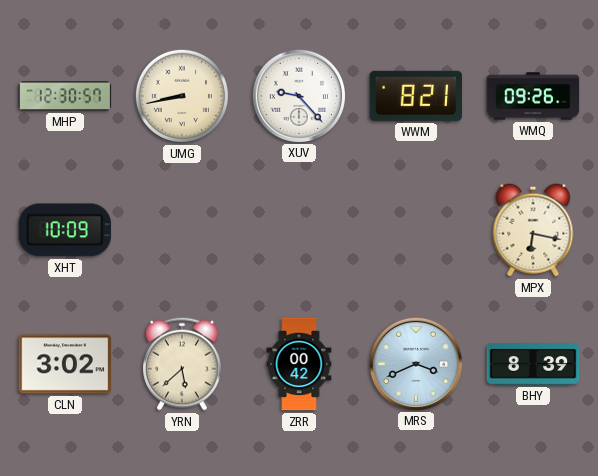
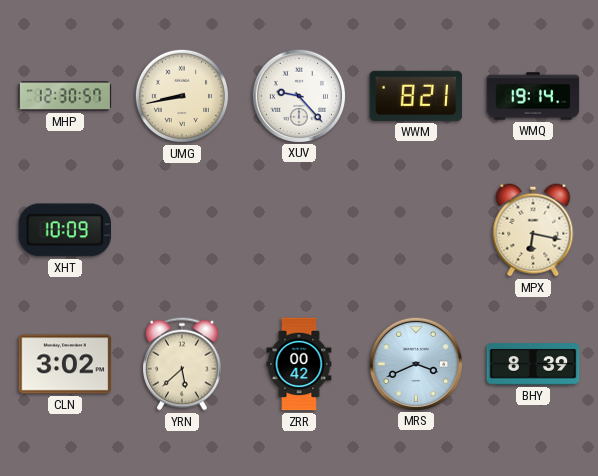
WMQ: 09:26 -> 19:14
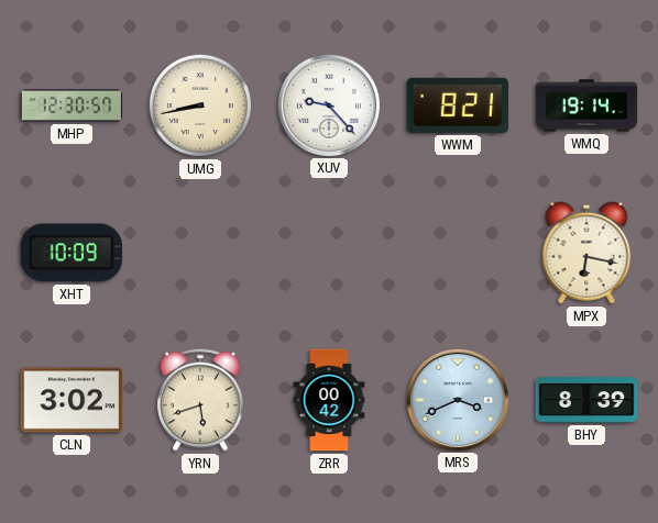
YRN: 5:38 -> 5:42
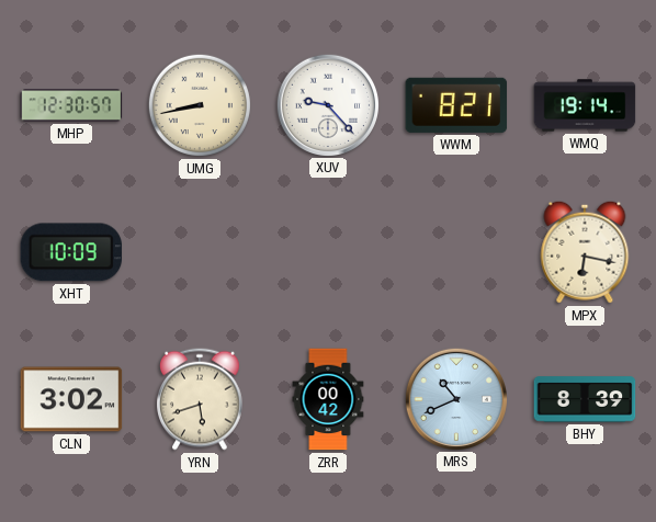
MRS: 3:41 -> 10:41
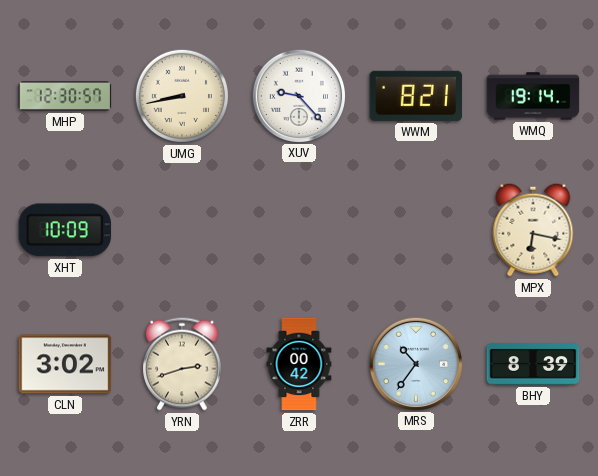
YRN: 5:42 -> 2:42
MRS: 10:41 -> 10:36
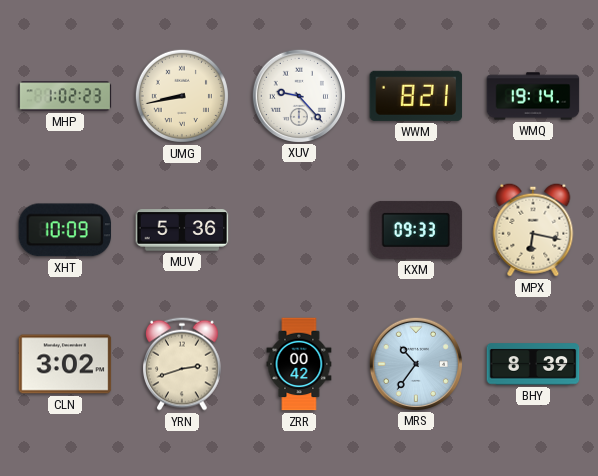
MHP: 12:30 -> 1:02
MUV: none -> 5:36
KXM: none -> 09:33
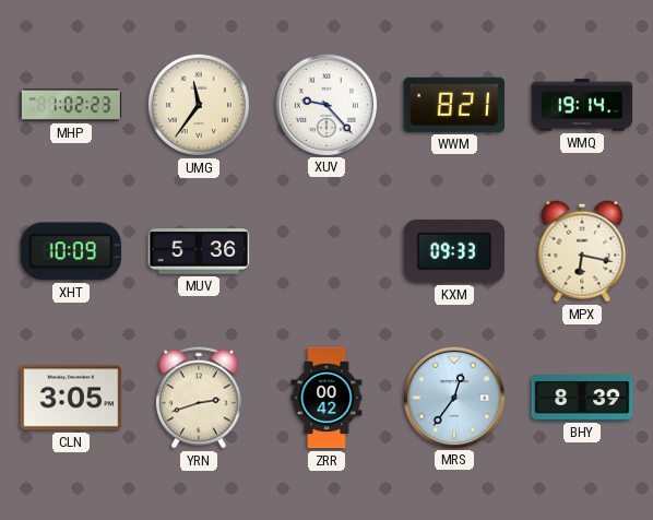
UMG: 8:43 -> 11:36
CLN: 3:02 -> 3:05
MRS: 10:36 -> 12:36
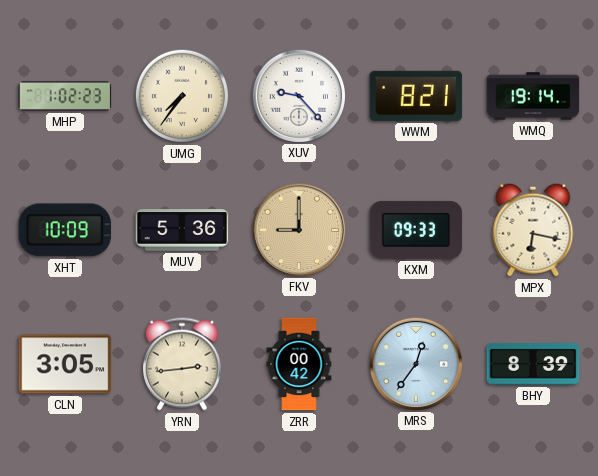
UMG: 11:36 -> 7:36
FKV: none -> 9:00
YRN: 2:42 -> 2:44
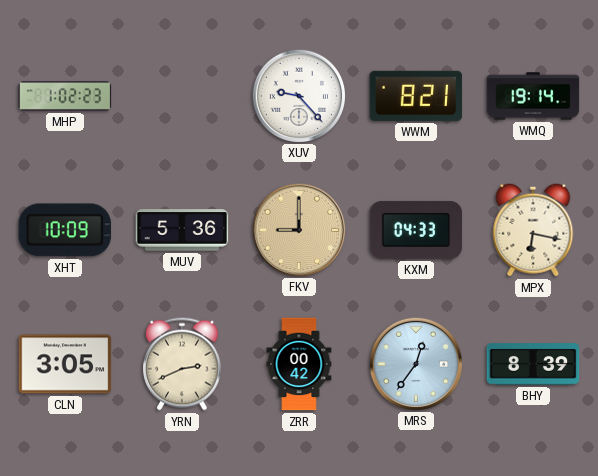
UMG: 7:36 -> none
KXM: 09:33 -> 04:33
YRN: 2:44 -> 2:41
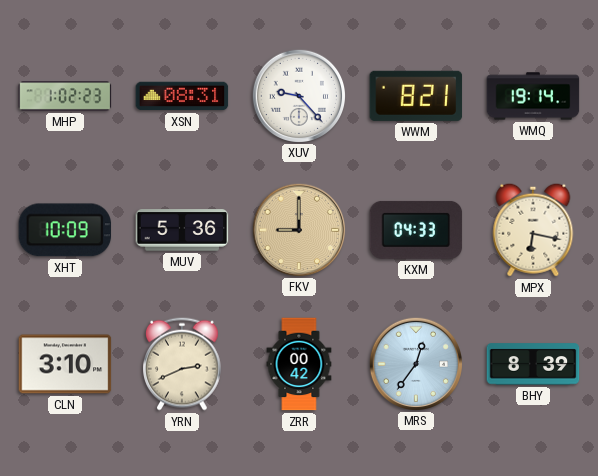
XSN: none -> 08:31
CLN: 3:05 -> 3:10
